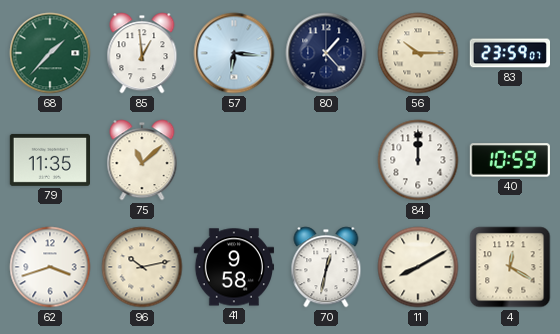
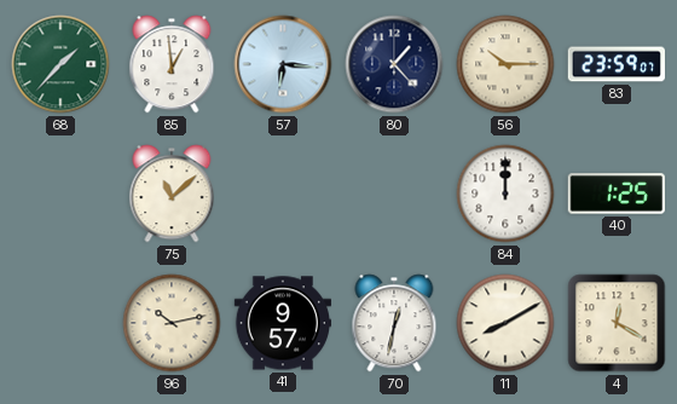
79: 11:35 -> none
40: 10:59 -> 1:25
62: 3:42 -> none
41: 9:58 -> 9:57
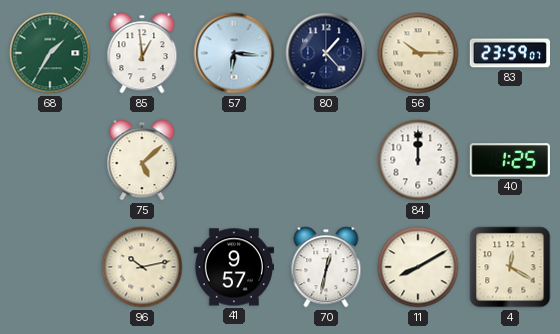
68: 1:37 -> 1:35
75: 11:08 -> 5:08
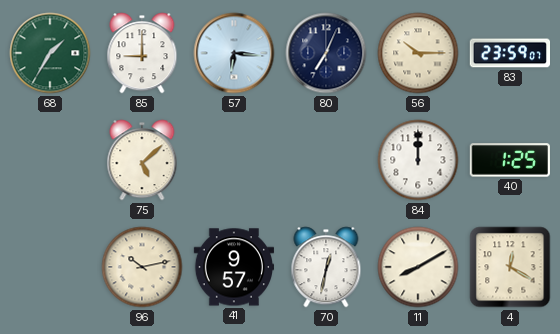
85: 12:59 -> 9:00
80: 1:23 -> 7:04
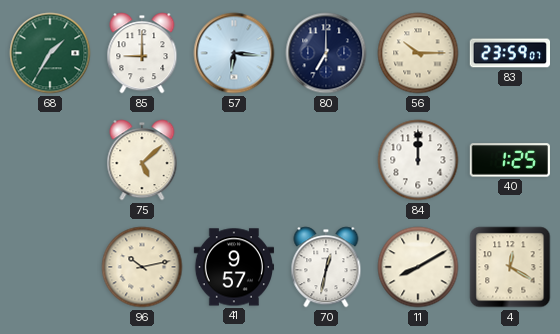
80: 7:04 -> 7:00
